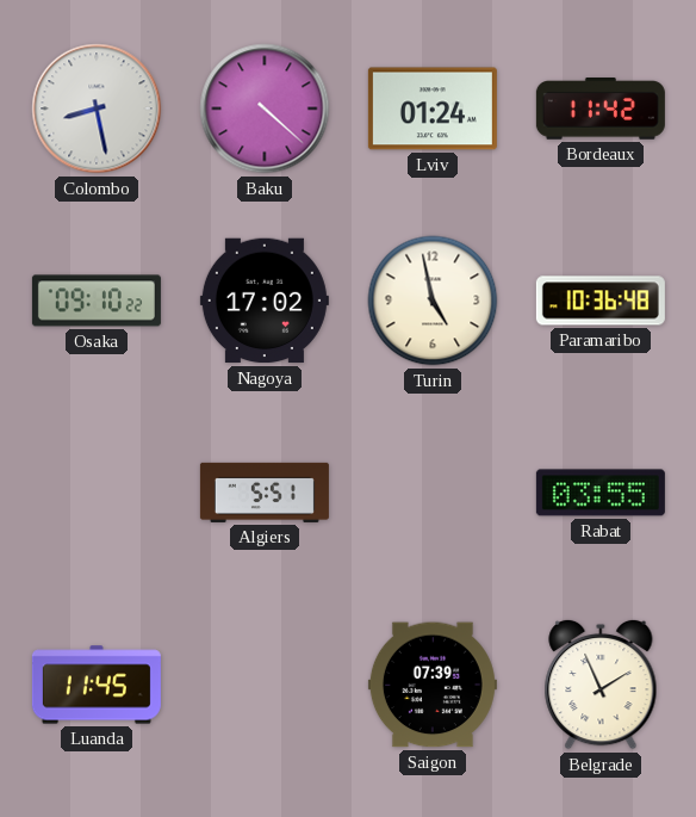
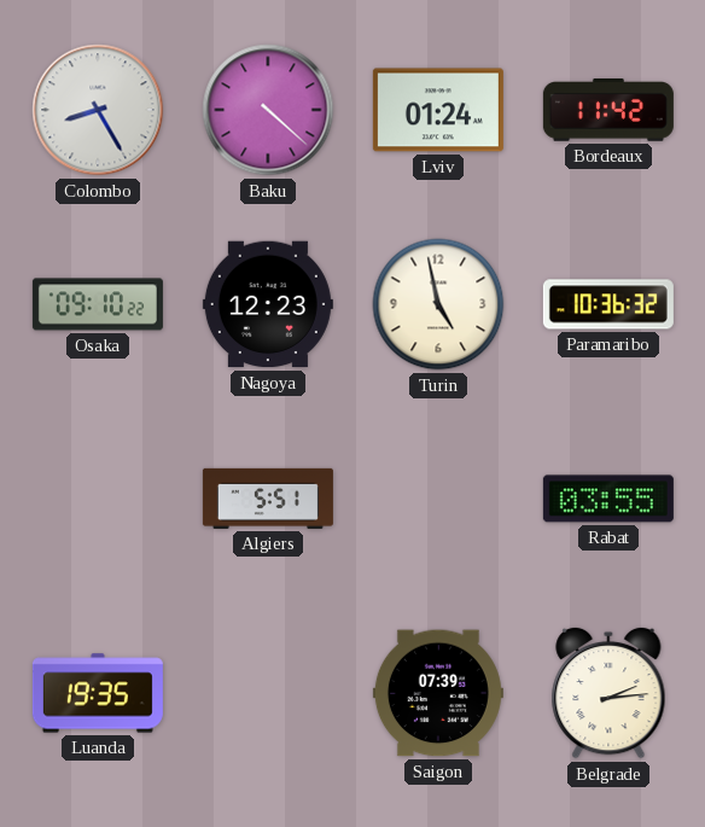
Colombo: 8:28 -> 8:25
Nagoya: 17:02 -> 12:23
Paramaribo: 10:36:48 -> 10:36:32
Luanda: 11:45 -> 19:35
Belgrade: 1:56 -> 2:14
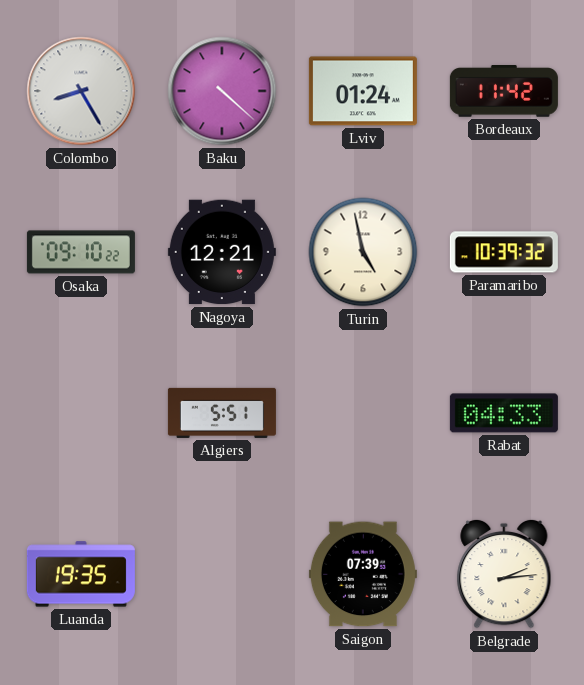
Nagoya: 12:23 -> 12:21
Paramaribo: 10:36 -> 10:39
Rabat: 03:55 -> 04:33
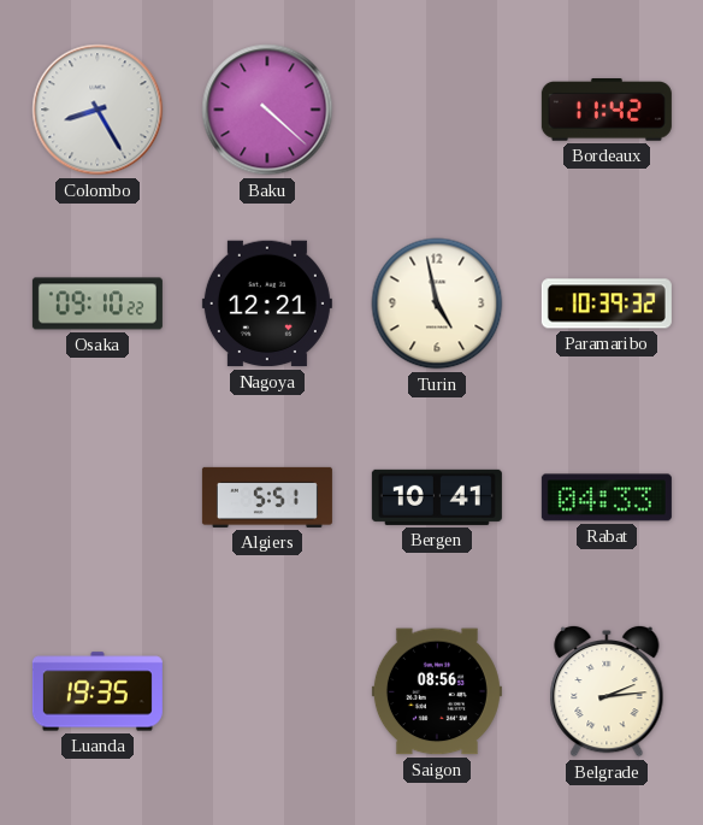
Lviv: 01:24 -> none
Bergen: none -> 10:41
Saigon: 07:39 -> 08:56
